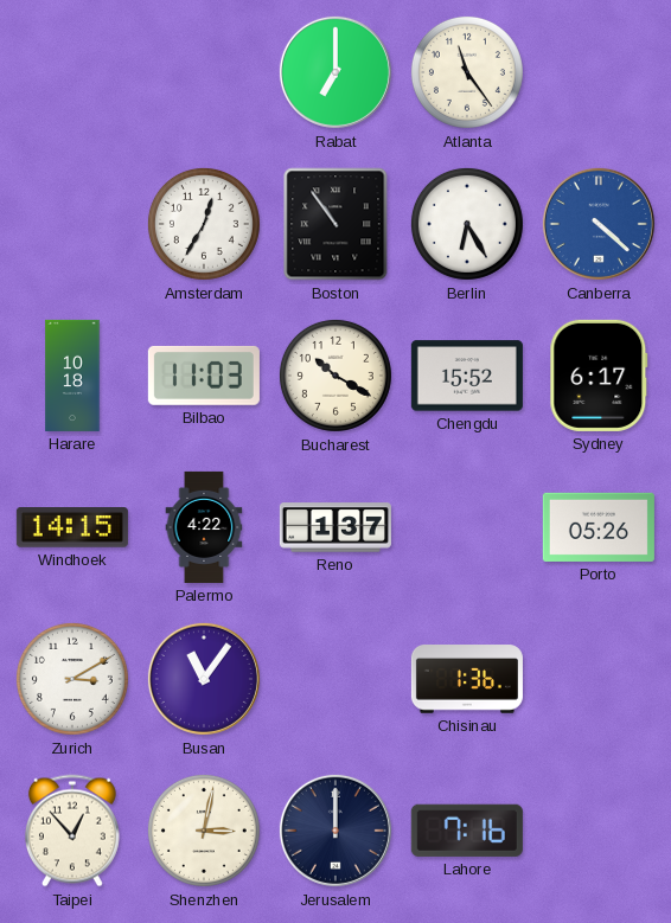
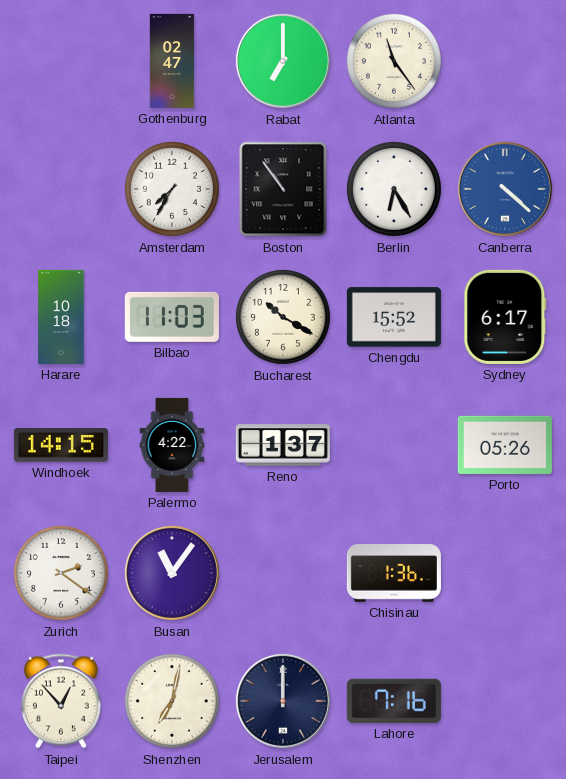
Gothenburg: none -> 02:47
Amsterdam: 12:35 -> 7:35
Zurich: 3:10 -> 2:21
Shenzhen: 3:02 -> 7:02
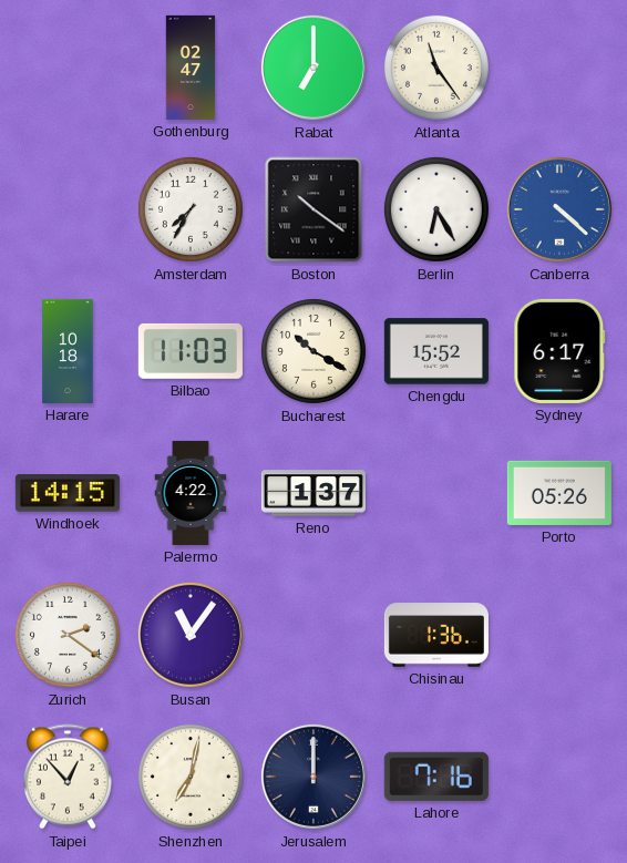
Boston: 10:54 -> 10:21
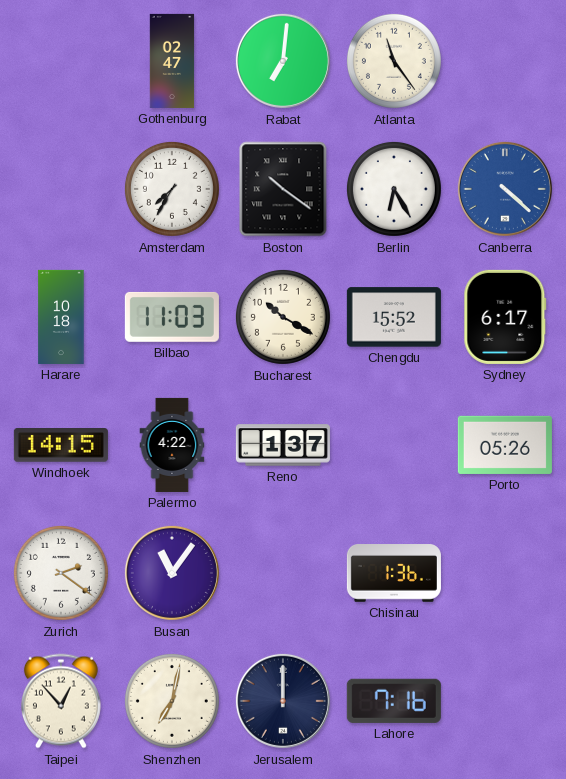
Rabat: 7:00 -> 7:01
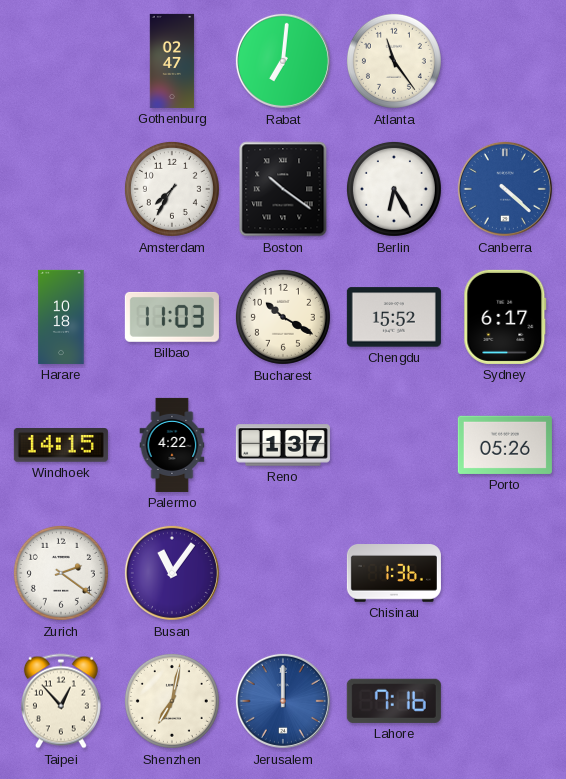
Jerusalem dial: navy -> blue
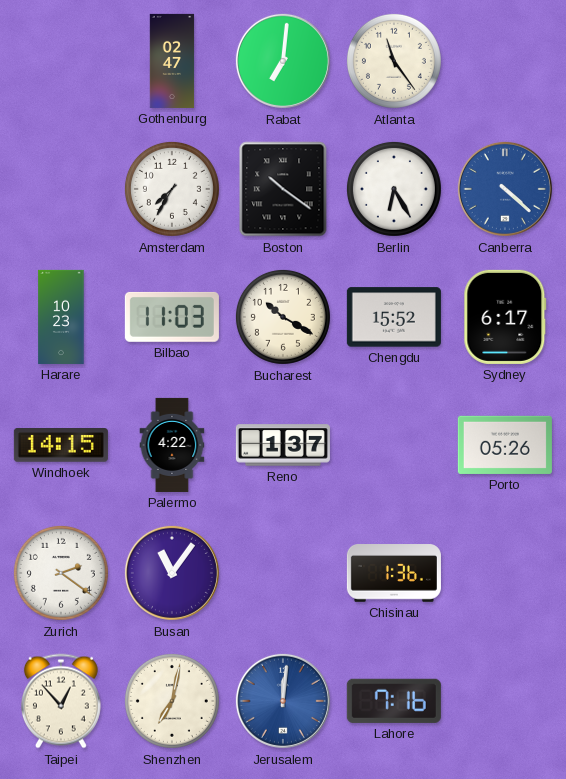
Harare: 10:18 -> 10:23
Jerusalem: 12:00 -> 12:01
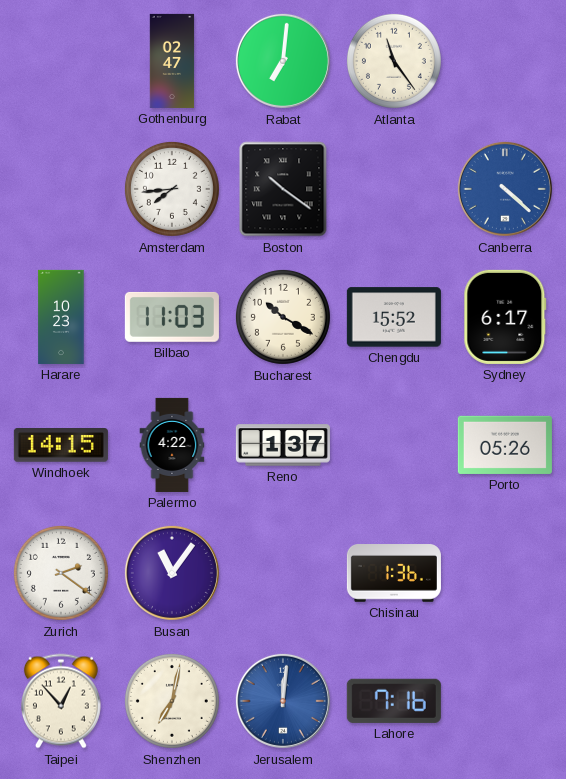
Amsterdam: 7:35 -> 7:44
Berlin: 6:25 -> none
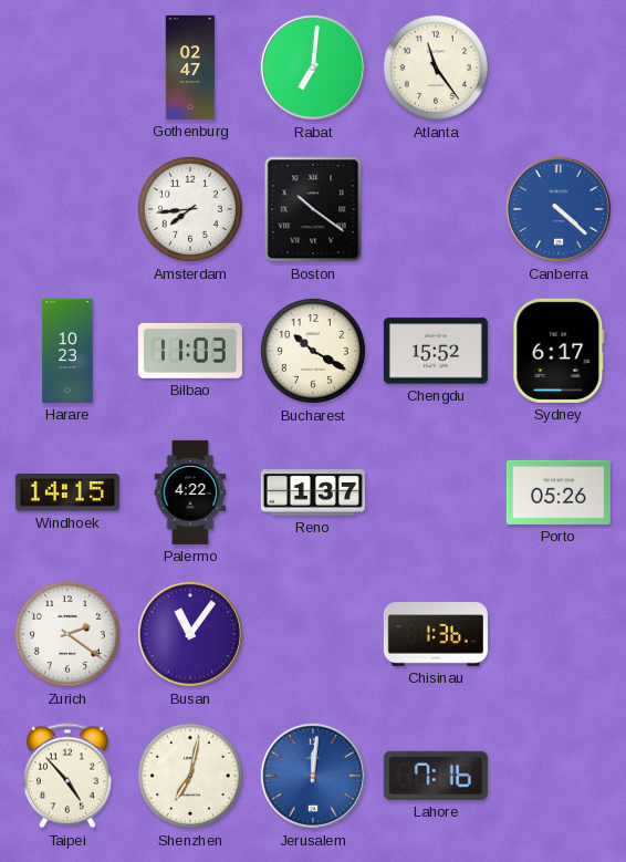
Taipei: 12:53 -> 4:53
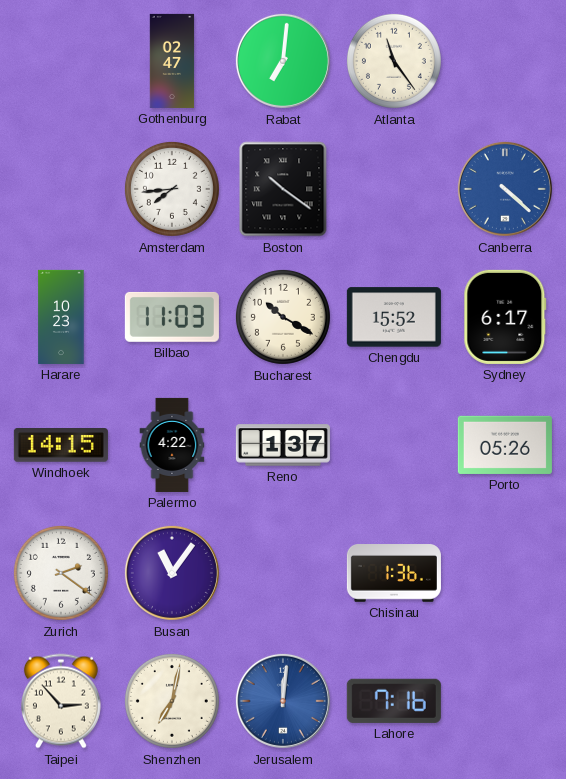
Taipei: 4:53 -> 2:53
